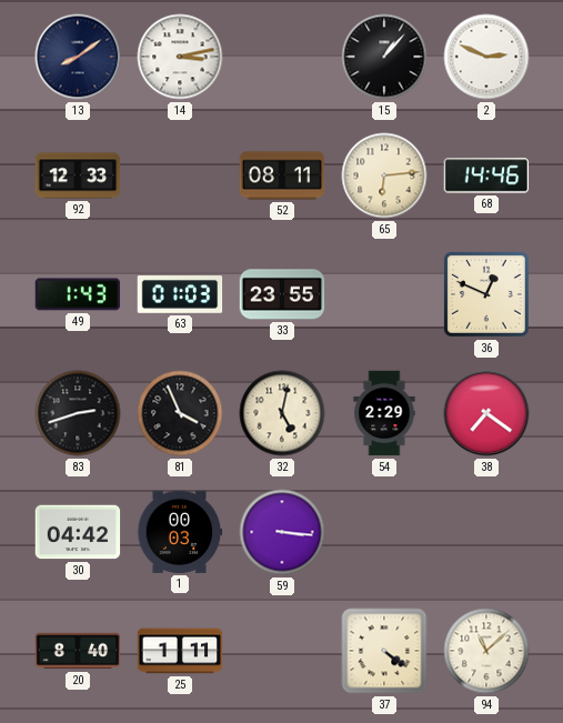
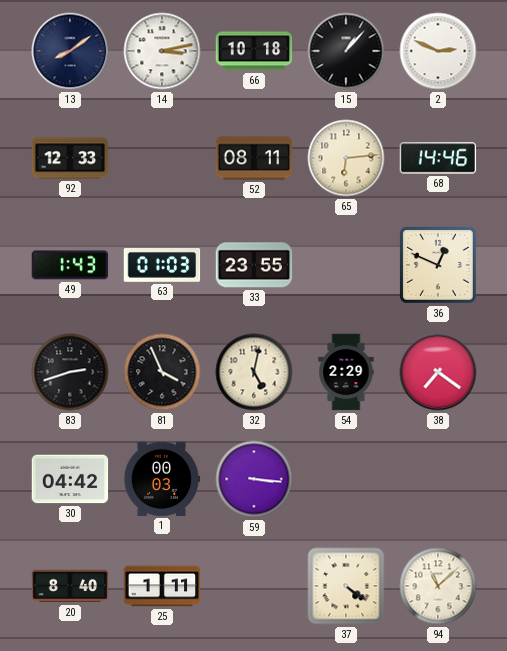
66: none -> 10:18
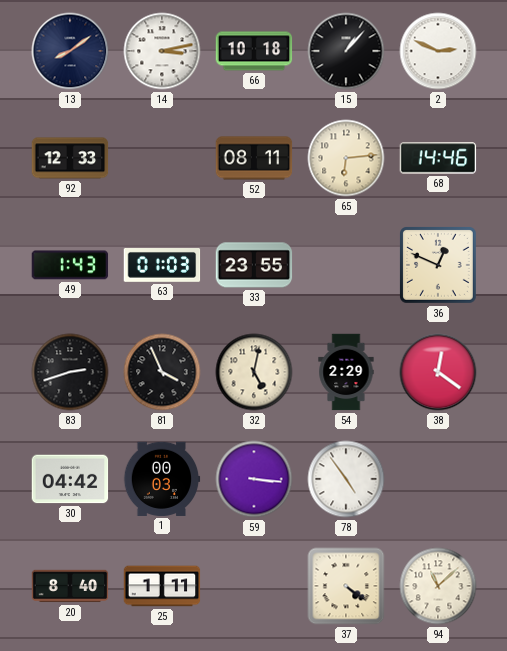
38: 7:21 -> 12:21
78: none -> 4:54
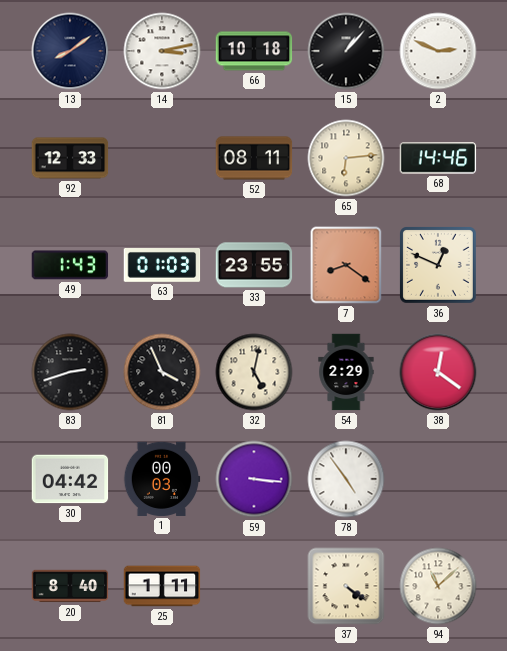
7: none -> 8:21
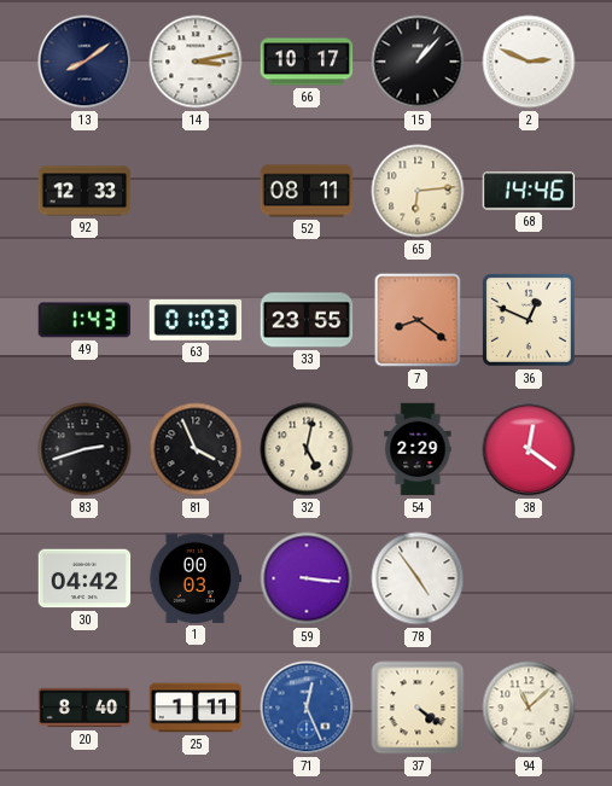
66: 10:18 -> 10:17
71: none -> 12:26
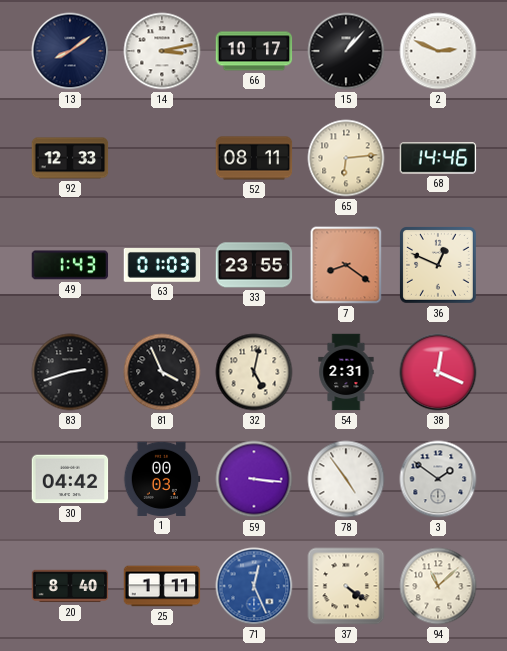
54: 2:29 -> 2:31
38: 12:21 -> 12:19
3: none -> 1:51
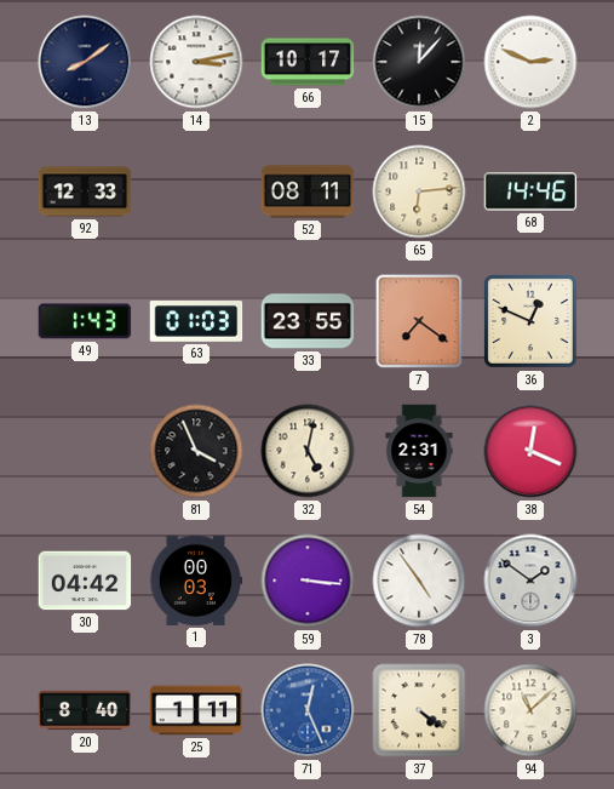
15: 1:07 -> 12:07
7: 8:21 -> 7:21
83: 2:42 -> none
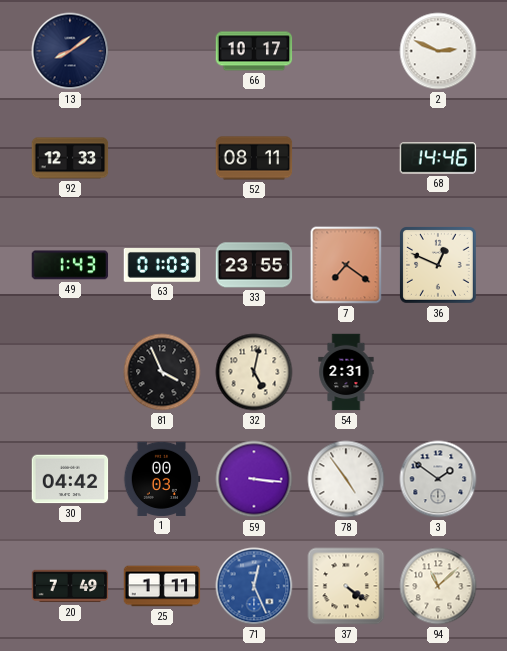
14: 3:13 -> none
15: 12:07 -> none
65: 6:14 -> none
38: 12:19 -> none
20: 8:40 -> 7:49
